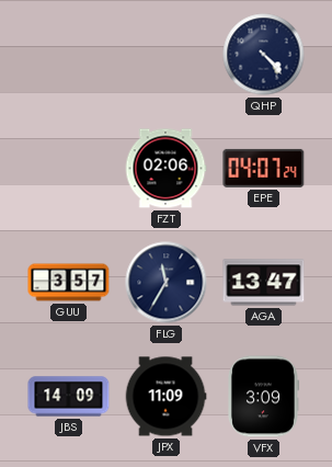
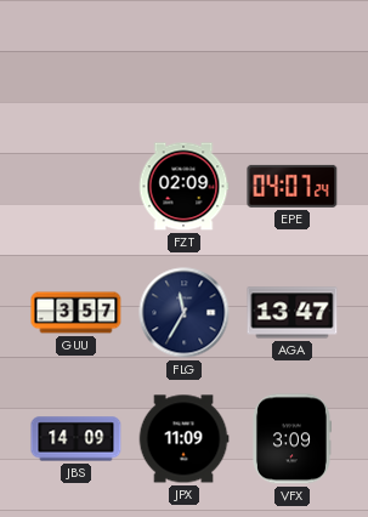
QHP: 4:23 -> none
FZT: 02:06 -> 02:09
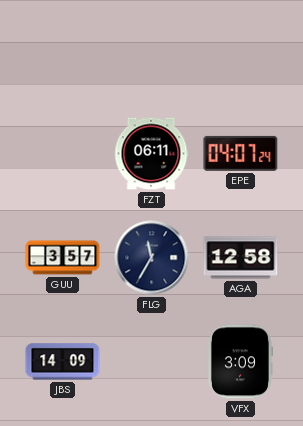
FZT: 02:09 -> 06:11
AGA: 13:47 -> 12:58
JPX: 11:09 -> none
